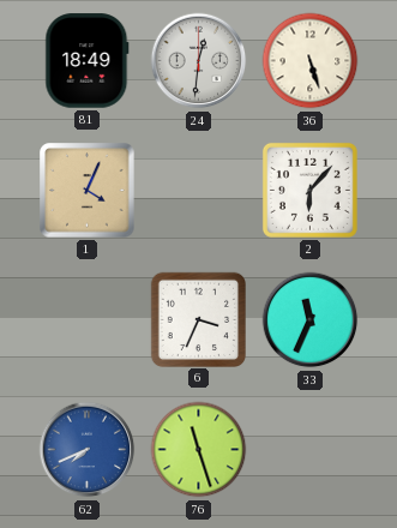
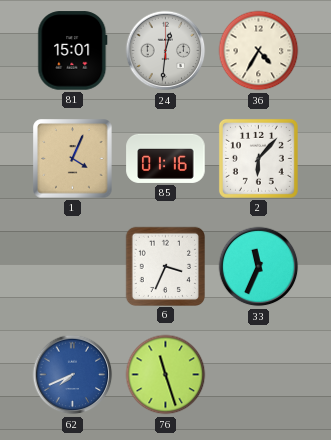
81: 18:49 -> 15:01
36: 5:27 -> 4:35
85: none -> 01:16
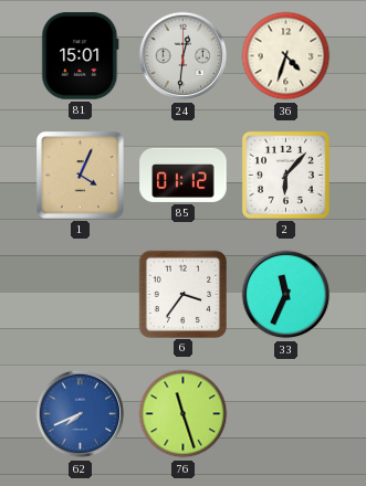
36: 4:35 -> 4:33
85: 01:16 -> 01:12
6: 3:34 -> 3:36
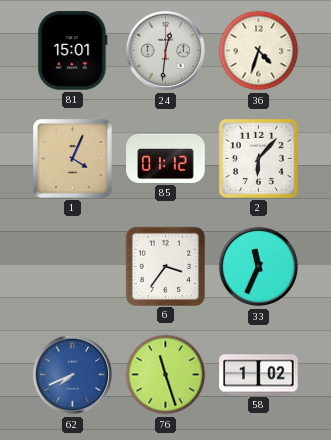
58: none -> 1:02
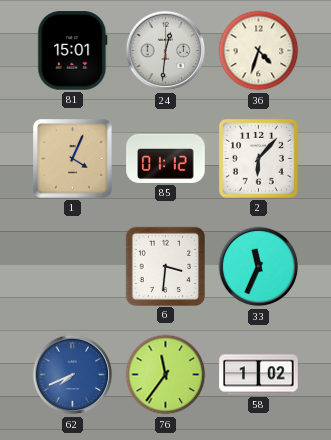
6: 3:36 -> 3:31
76: 11:27 -> 11:36
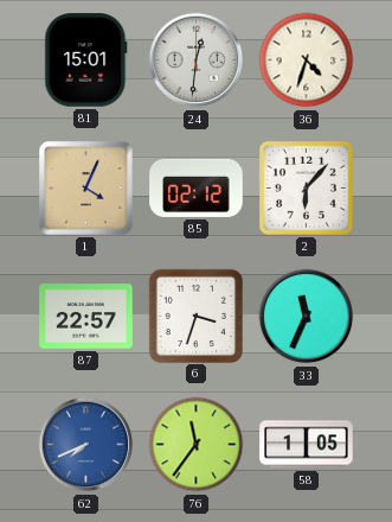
85: 01:12 -> 02:12
87: none -> 22:57
6: 3:31 -> 3:33
58: 1:02 -> 1:05
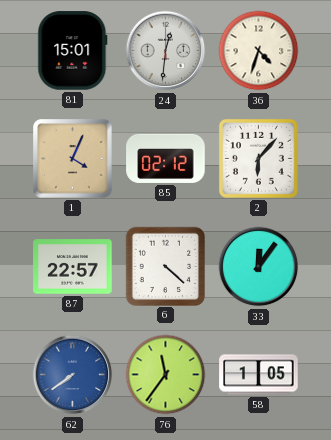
6: 3:33 -> 4:22
33: 11:34 -> 12:06
62: 7:41 -> 7:39
